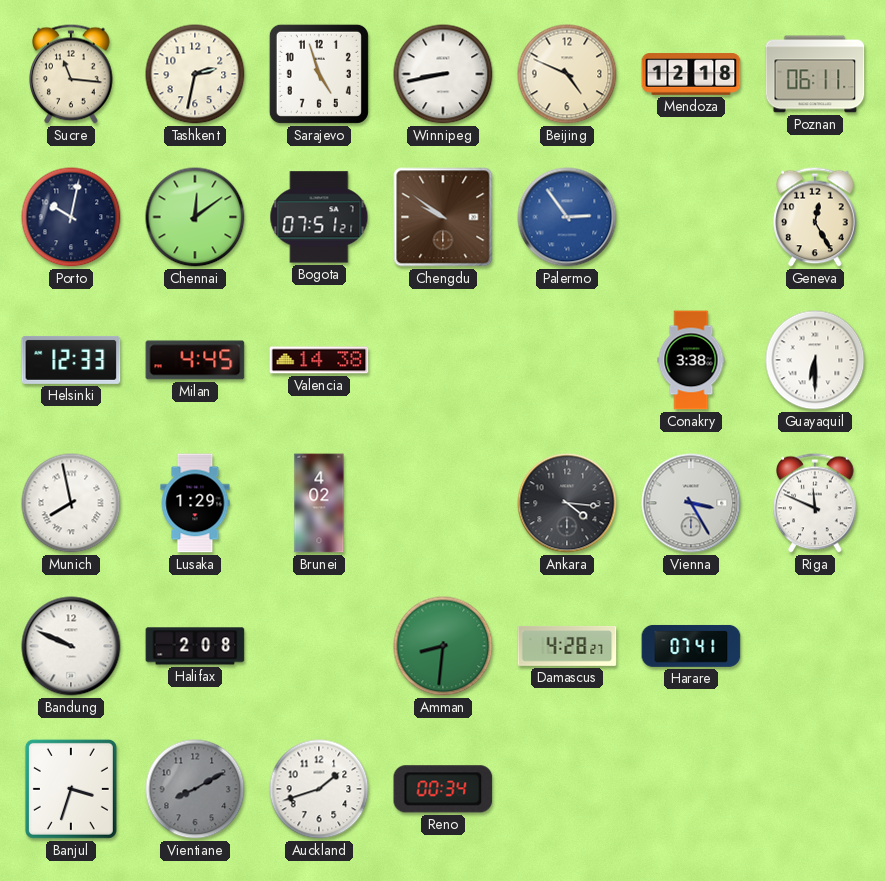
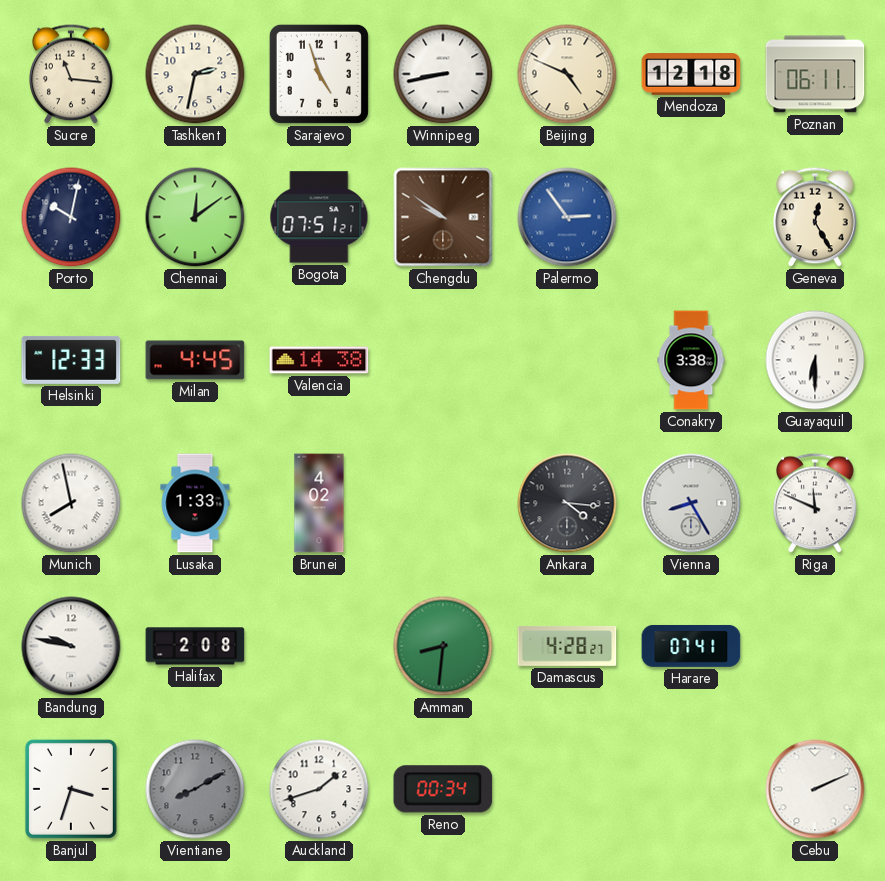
Lusaka: 1:29 -> 1:33
Vienna: 3:25 -> 8:25
Bandung: 9:49 -> 9:47
Cebu: none -> 2:11
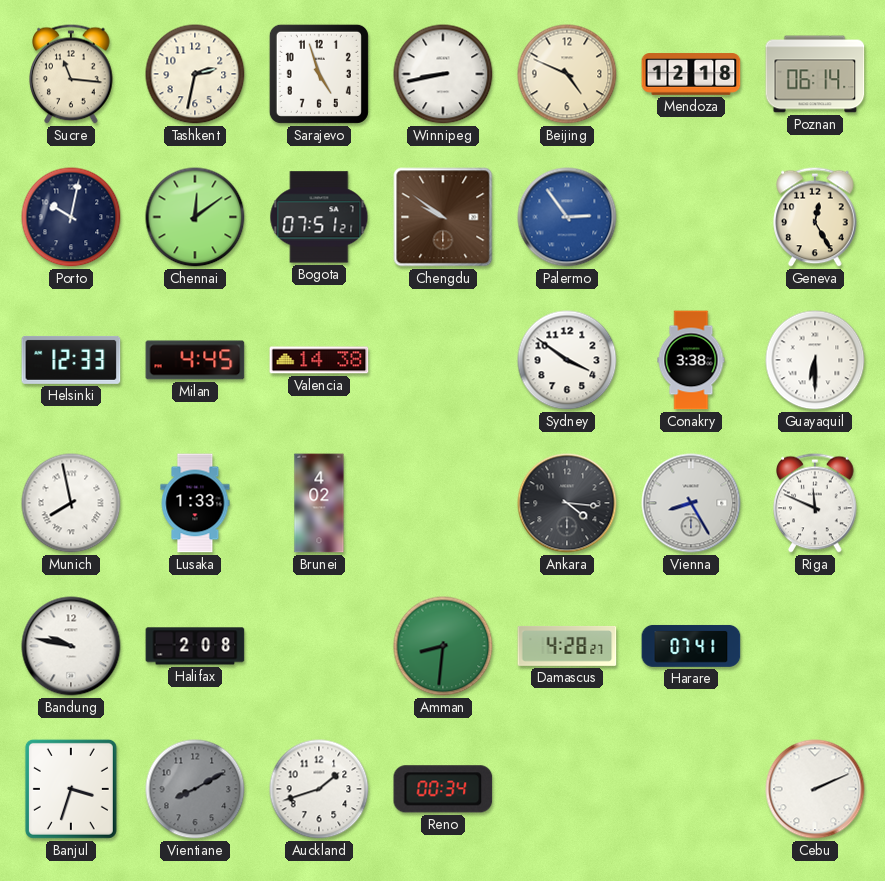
Poznan: 06:11 -> 06:14
Sydney: none -> 3:51
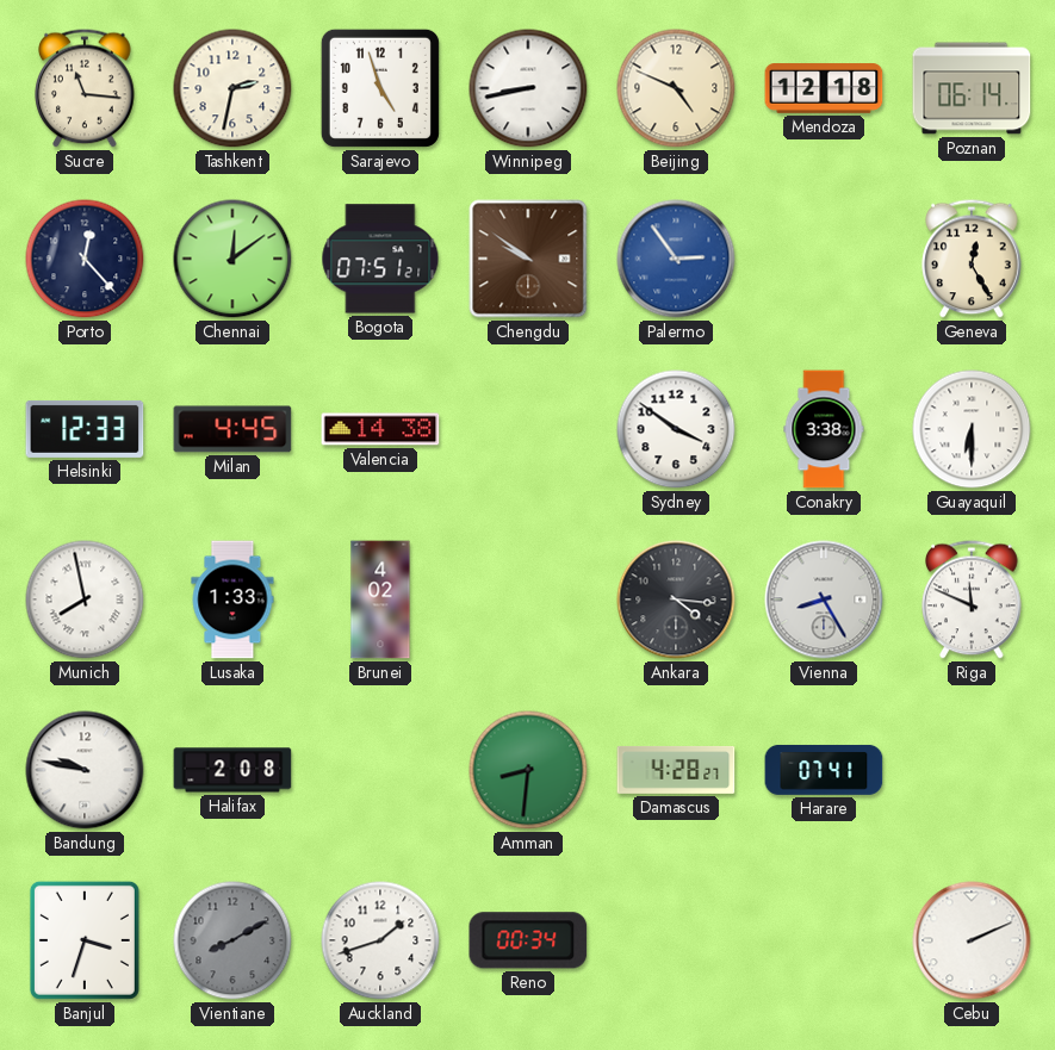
Porto: 10:02 -> 12:23
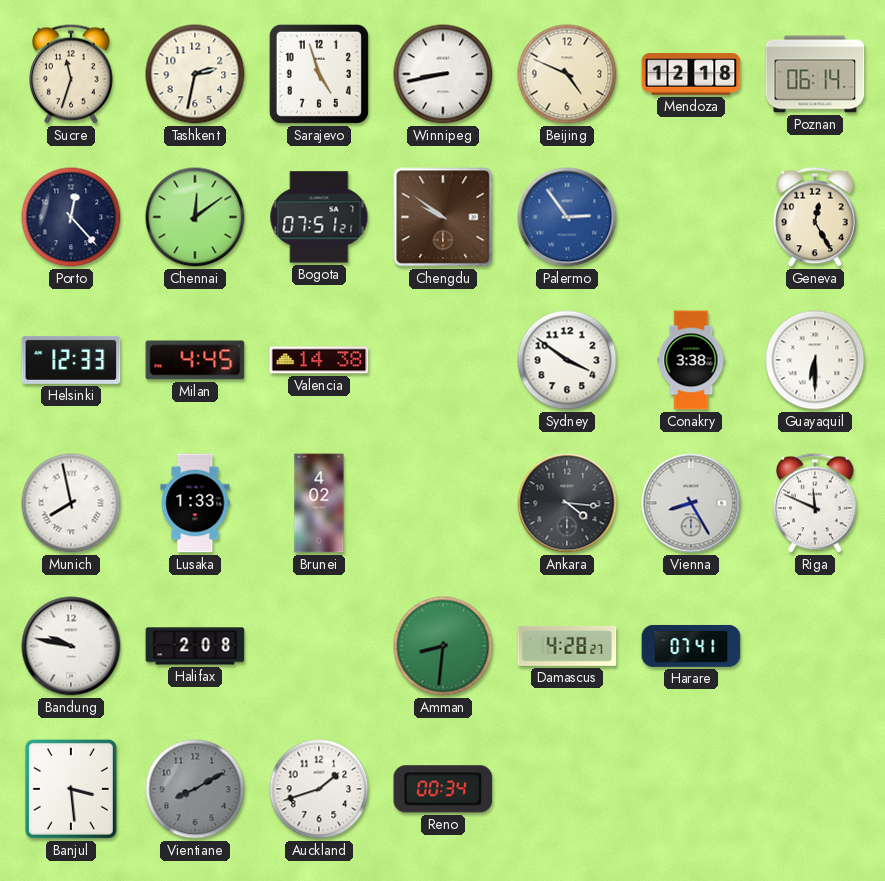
Sucre: 11:16 -> 11:33
Banjul: 3:33 -> 3:29
Cebu: 2:11 -> none
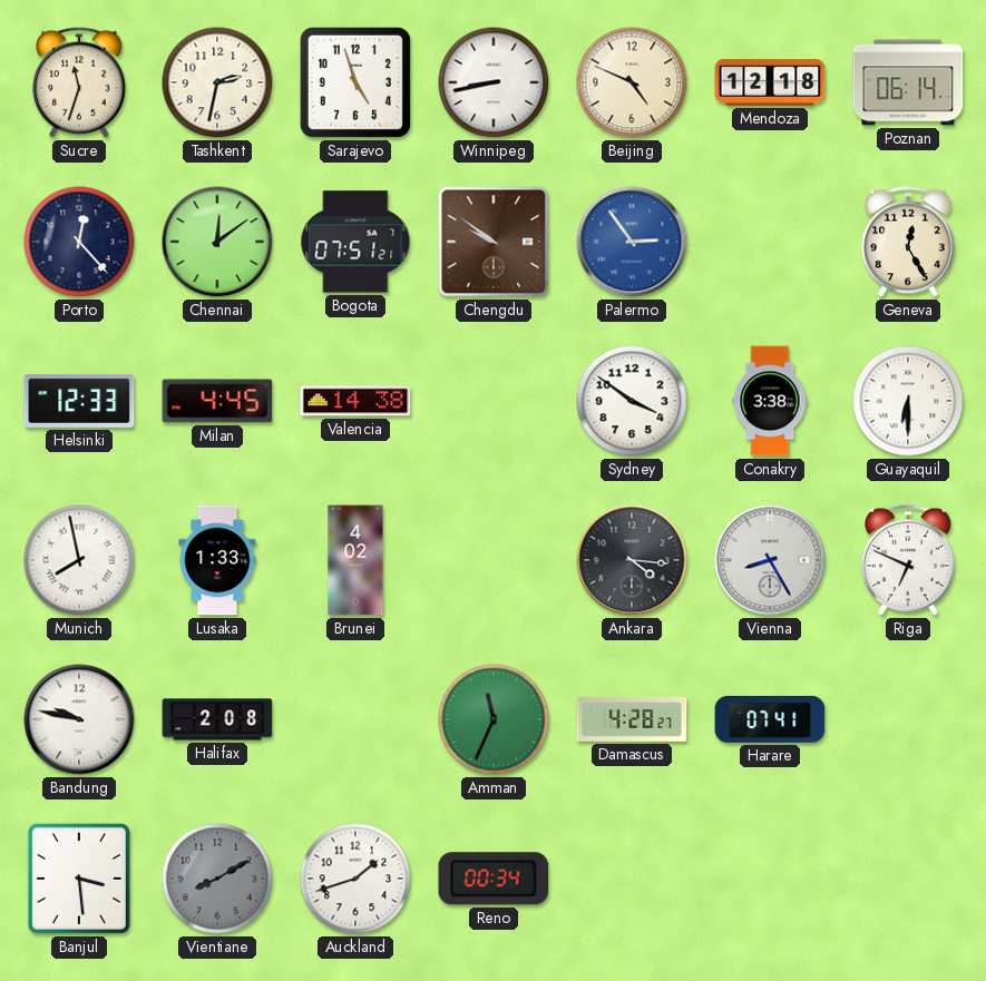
Riga: 11:49 -> 6:49
Amman: 8:31 -> 11:34
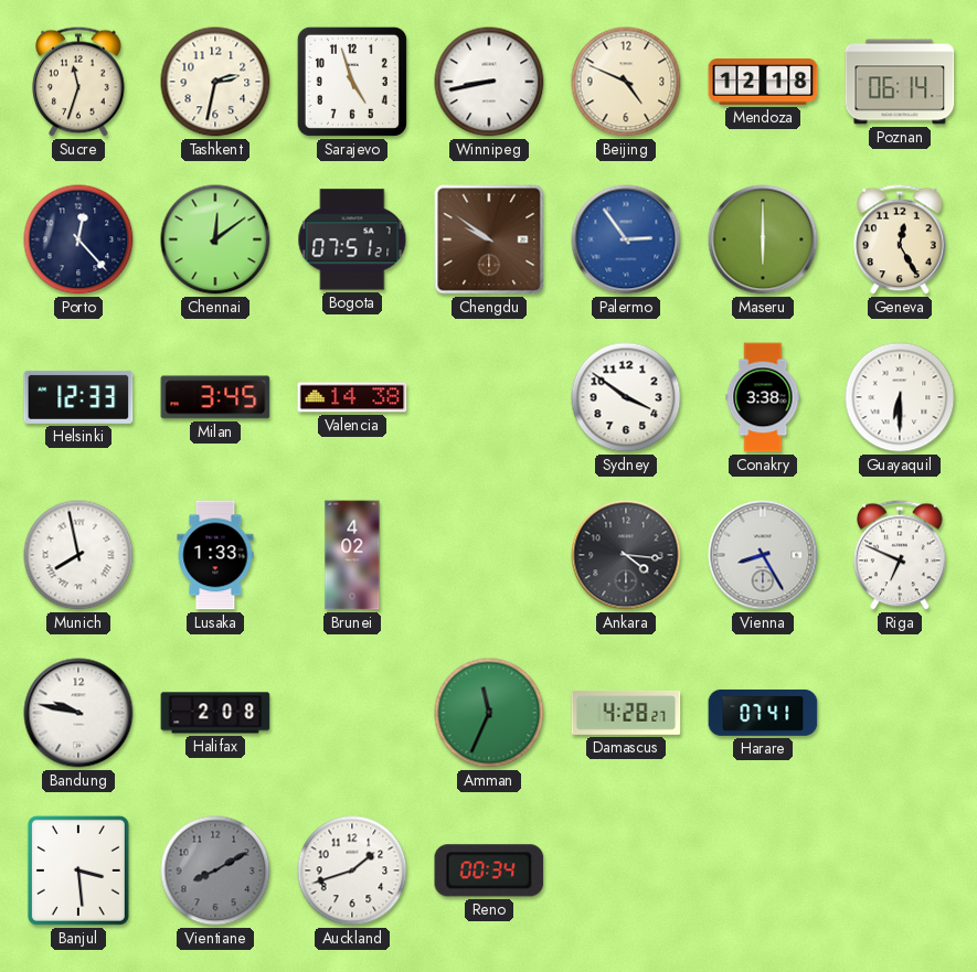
Maseru: none -> 6:00
Milan: 4:45 -> 3:45
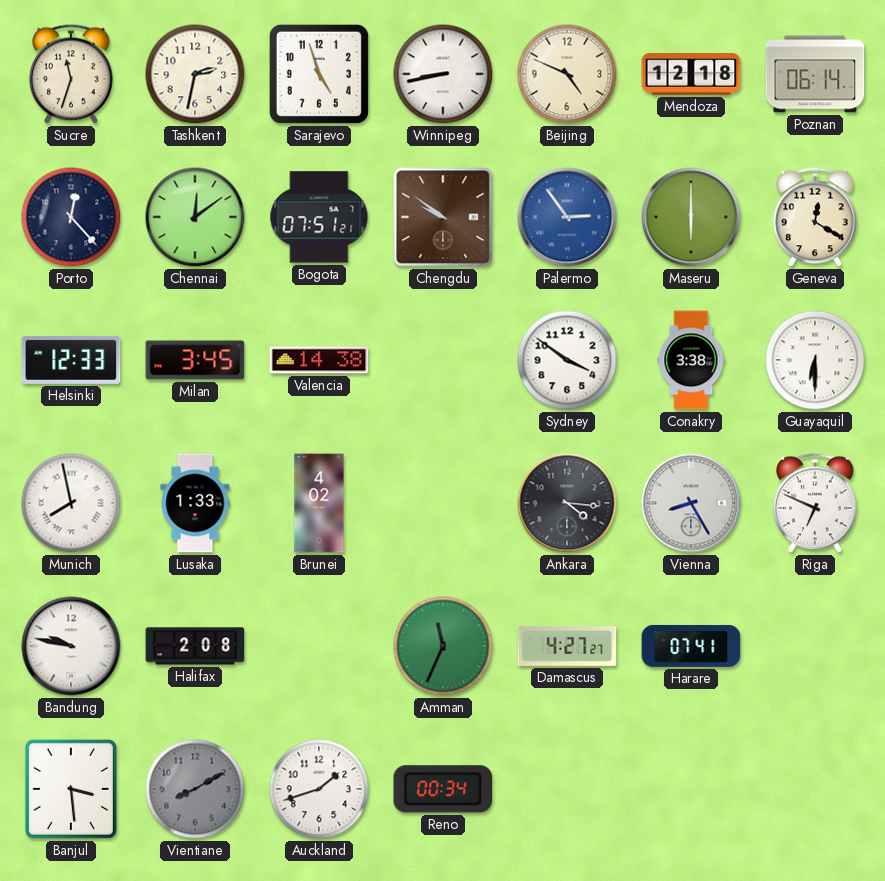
Geneva: 12:25 -> 12:20
Damascus: 4:28 -> 4:27
